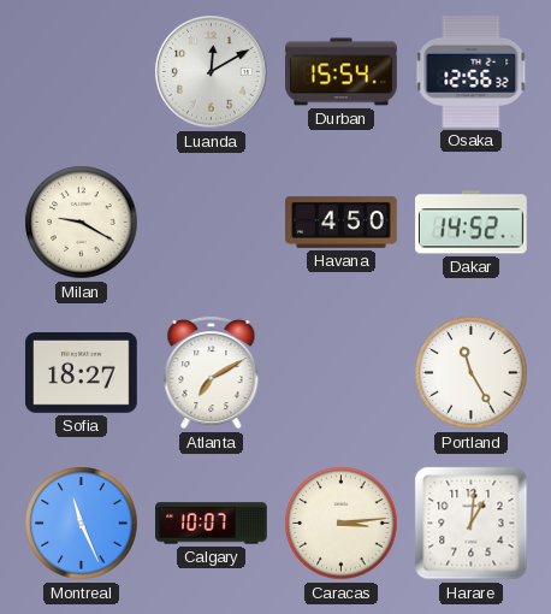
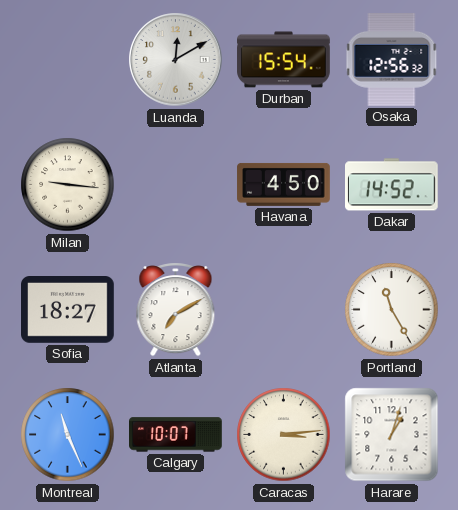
Milan: 9:20 -> 9:16
Harare: 1:01 -> 1:03
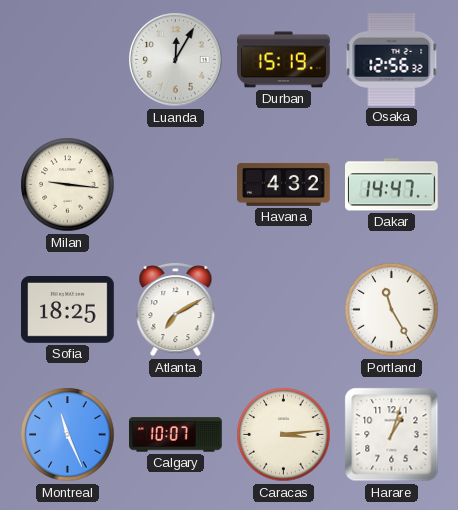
Luanda: 12:10 -> 12:05
Durban: 15:54 -> 15:19
Havana: 4:50 -> 4:32
Dakar: 14:52 -> 14:47
Sofia: 18:27 -> 18:25
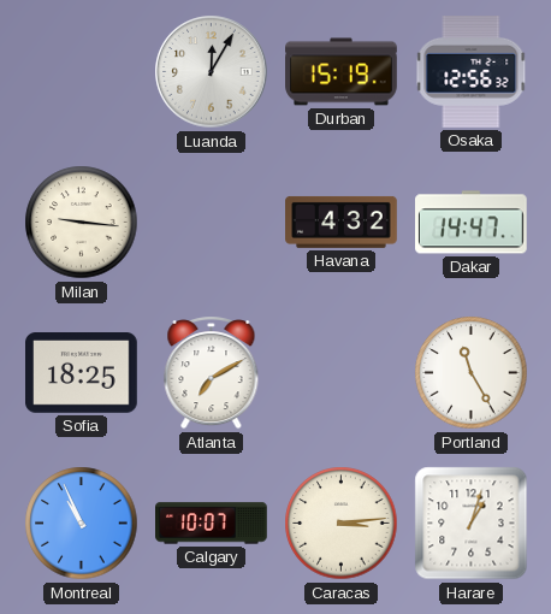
Montreal: 11:26 -> 10:56
